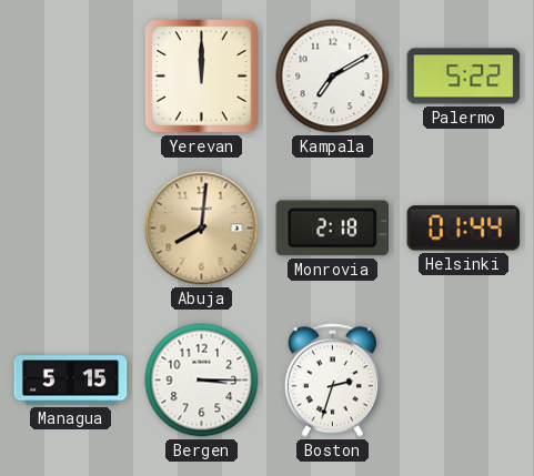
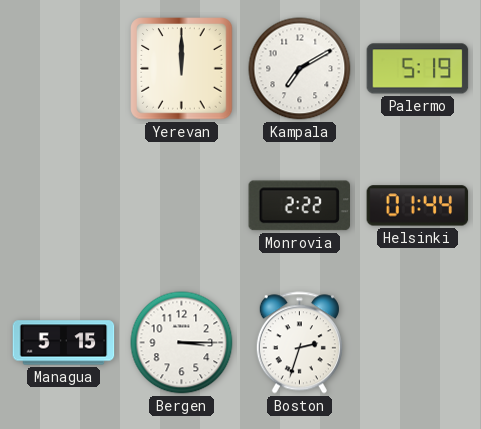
Palermo: 5:22 -> 5:19
Abuja: 8:01 -> none
Monrovia: 2:18 -> 2:22
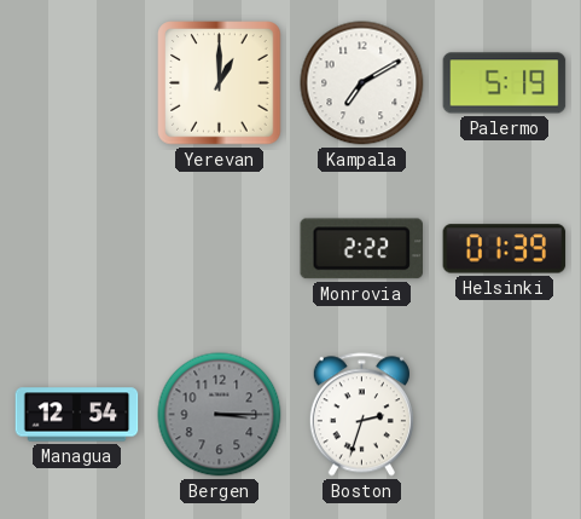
Yerevan: 12:00 -> 1:00
Helsinki: 01:44 -> 01:39
Managua: 5:15 -> 12:54
Bergen dial: white -> grey
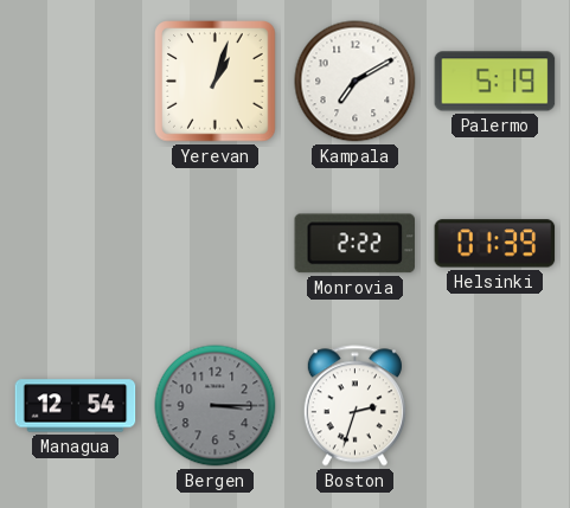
Yerevan: 1:00 -> 1:03
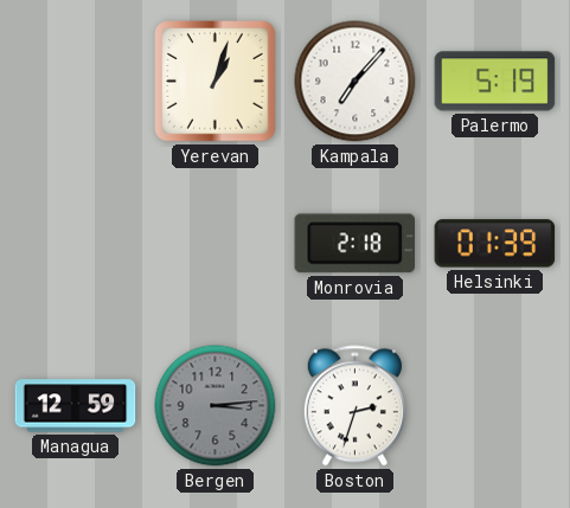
Kampala: 7:10 -> 7:07
Monrovia: 2:22 -> 2:18
Managua: 12:54 -> 12:59
Bergen: 3:15 -> 3:14
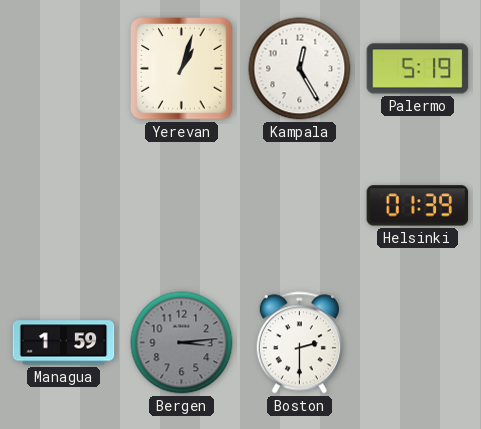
Kampala: 7:07 -> 12:25
Monrovia: 2:18 -> none
Managua: 12:59 -> 1:59
Boston: 2:33 -> 2:30
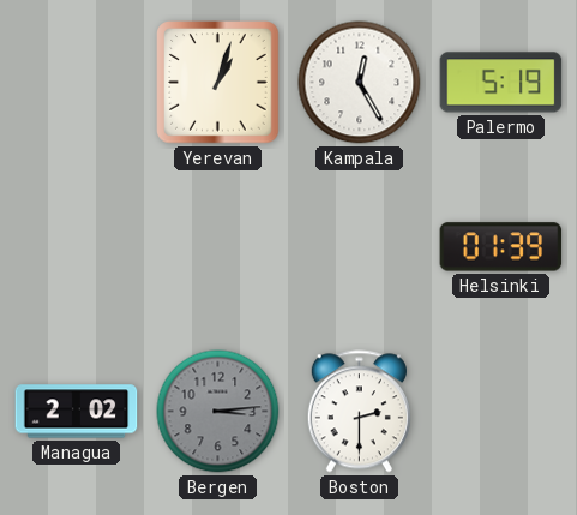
Managua: 1:59 -> 2:02
